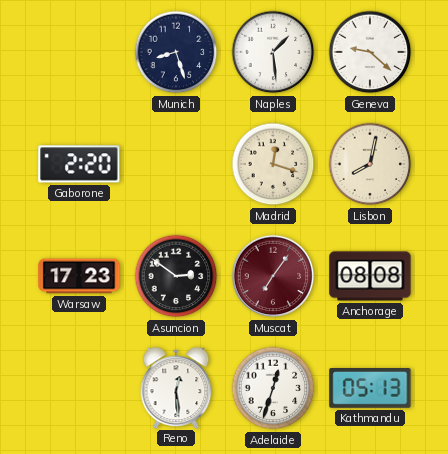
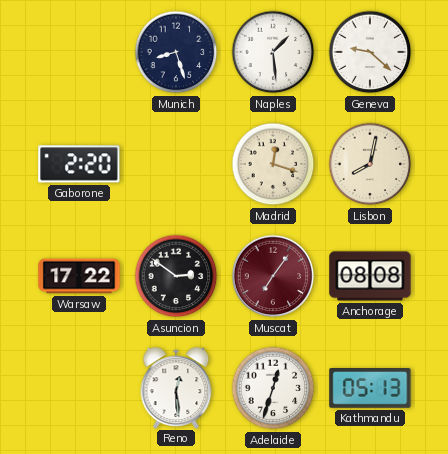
Warsaw: 17:23 -> 17:22
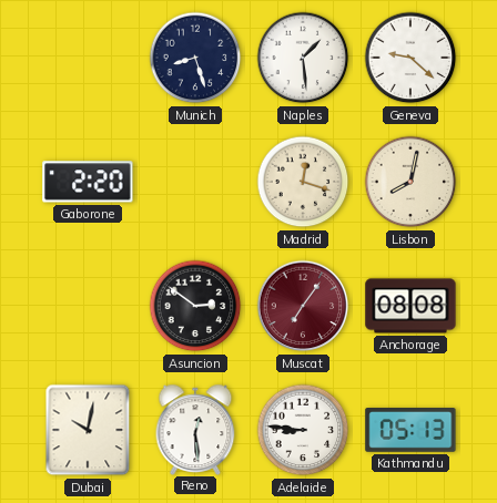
Warsaw: 17:22 -> none
Dubai: none -> 10:02
Adelaide: 12:33 -> 8:46
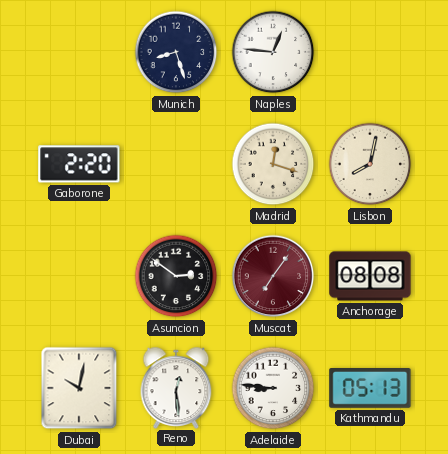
Naples: 1:29 -> 12:46
Geneva: 9:22 -> none
